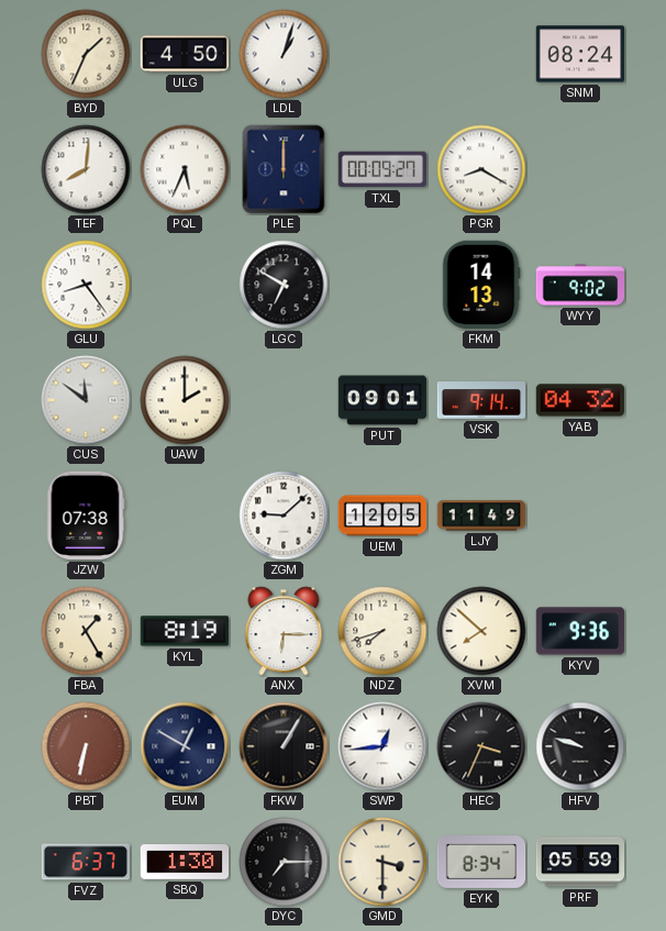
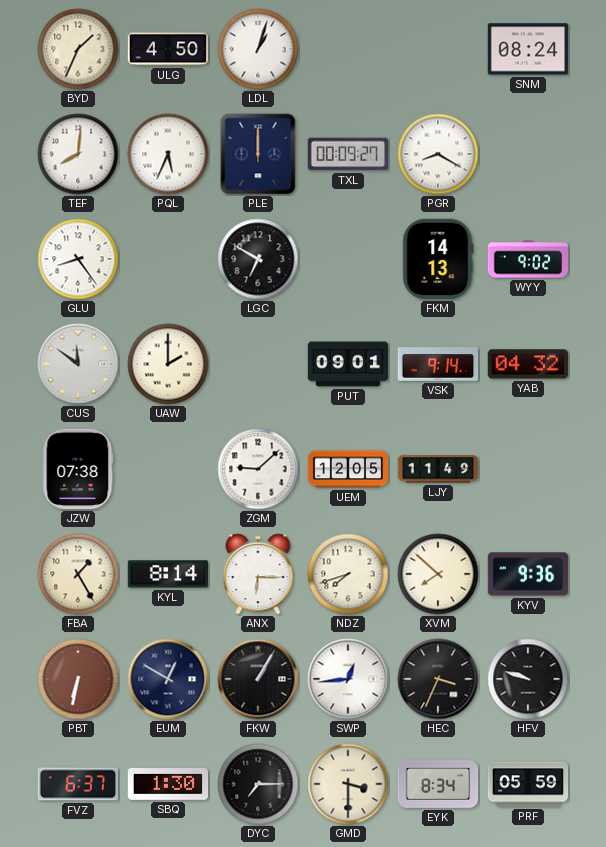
KYL: 8:19 -> 8:14
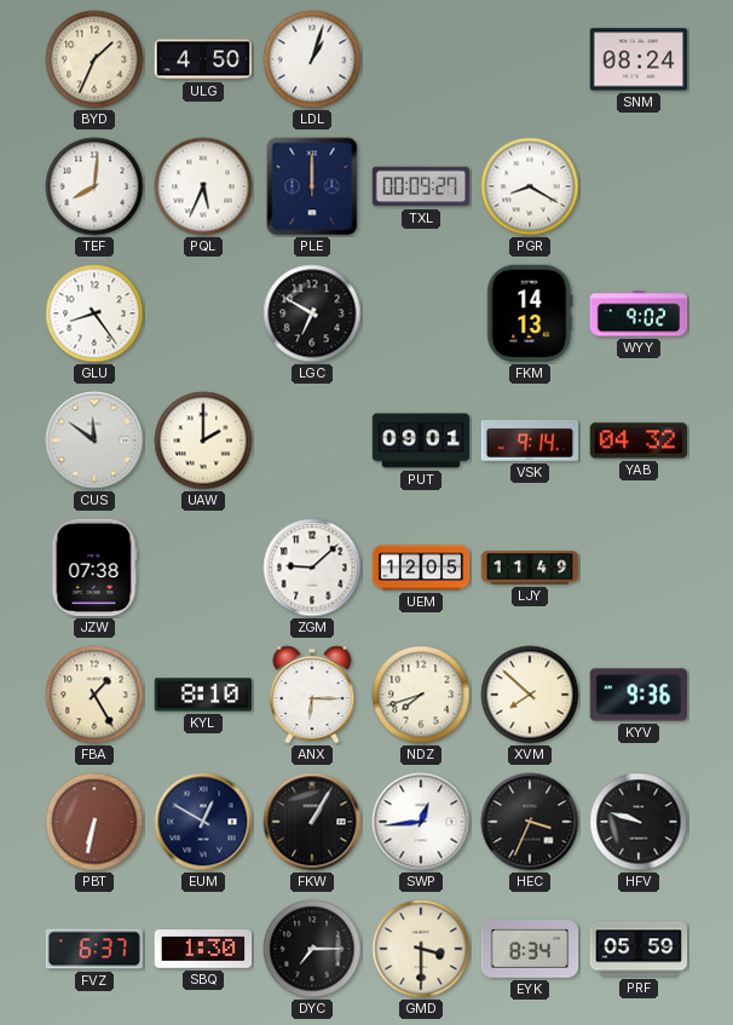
KYL: 8:14 -> 8:10
